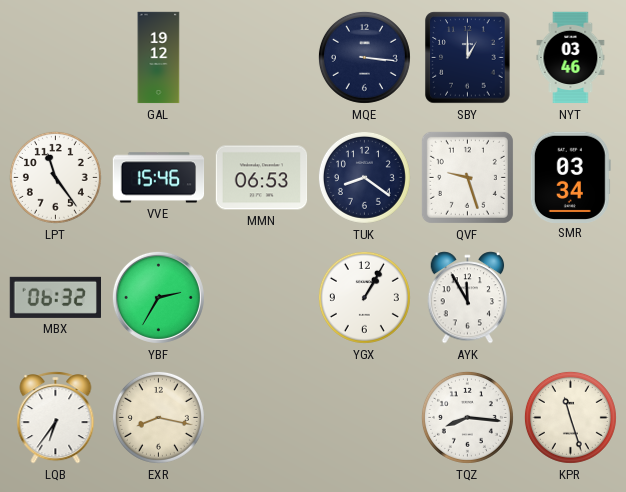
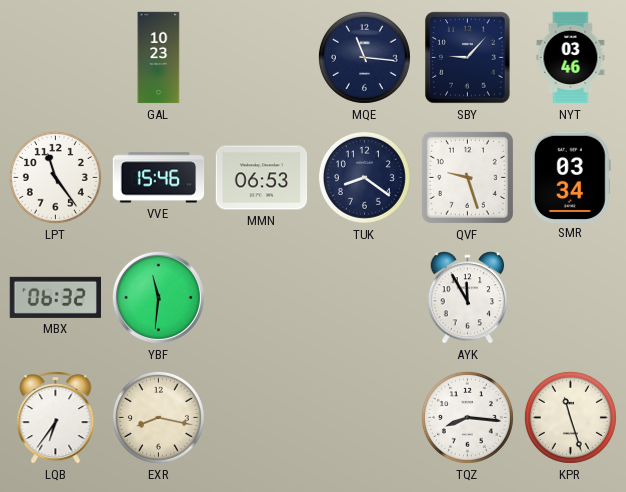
GAL: 19:12 -> 10:23
MQE: 3:16 -> 11:16
SBY: 1:00 -> 9:07
YBF: 2:35 -> 11:31
YGX: 1:05 -> none
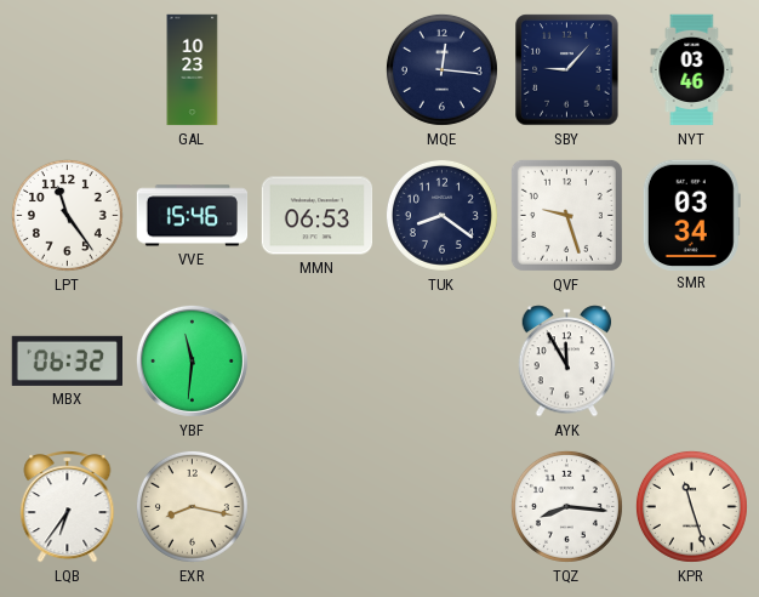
MQE: 11:16 -> 12:16
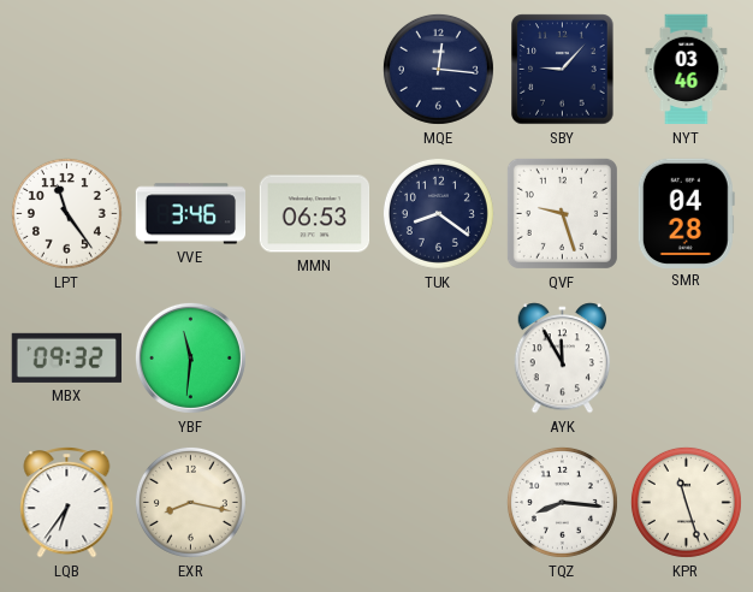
GAL: 10:23 -> none
VVE: 15:46 -> 3:46
SMR: 03:34 -> 04:28
MBX: 06:32 -> 09:32
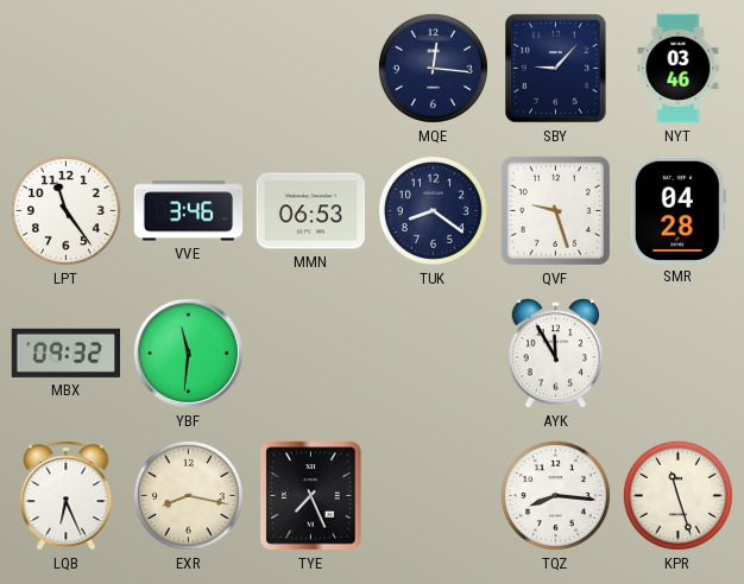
LQB: 6:36 -> 6:26
TYE: none -> 7:26
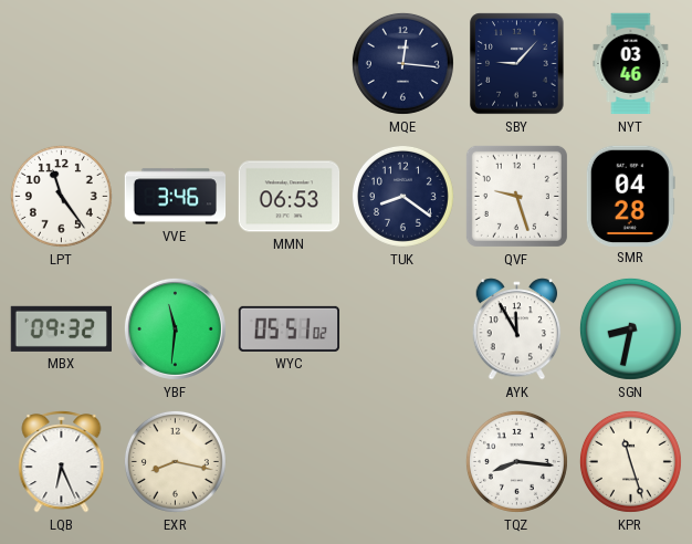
WYC: none -> 05:51
SGN: none -> 8:32
TYE: 7:26 -> none
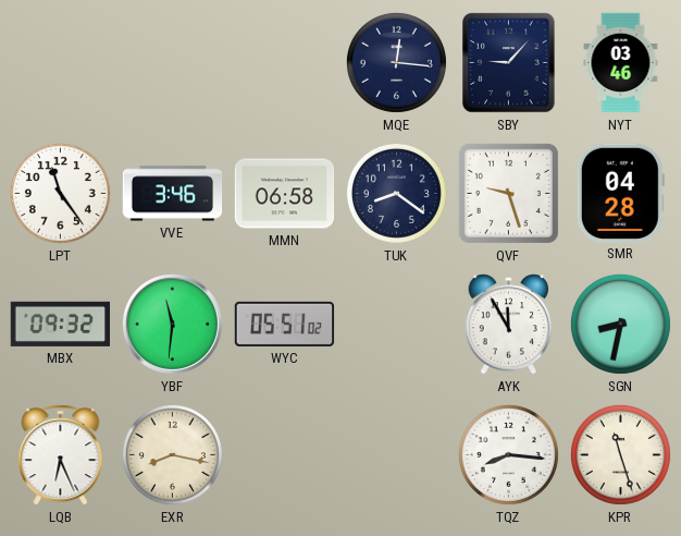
MMN: 06:53 -> 06:58
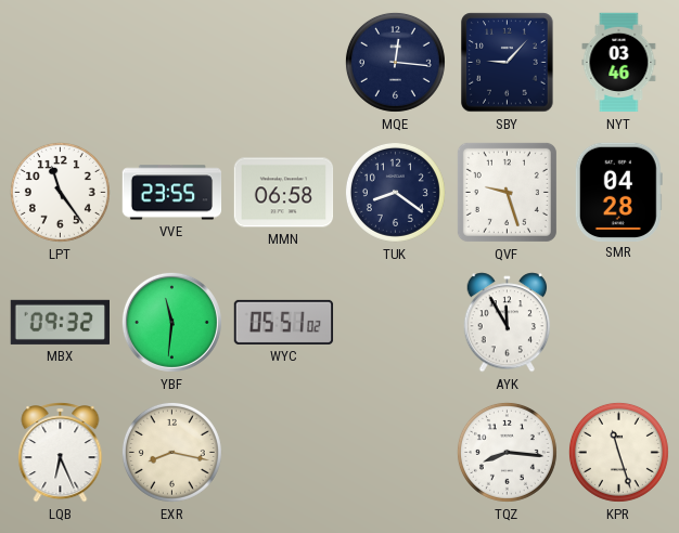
VVE: 3:46 -> 23:55
SGN: 8:32 -> none
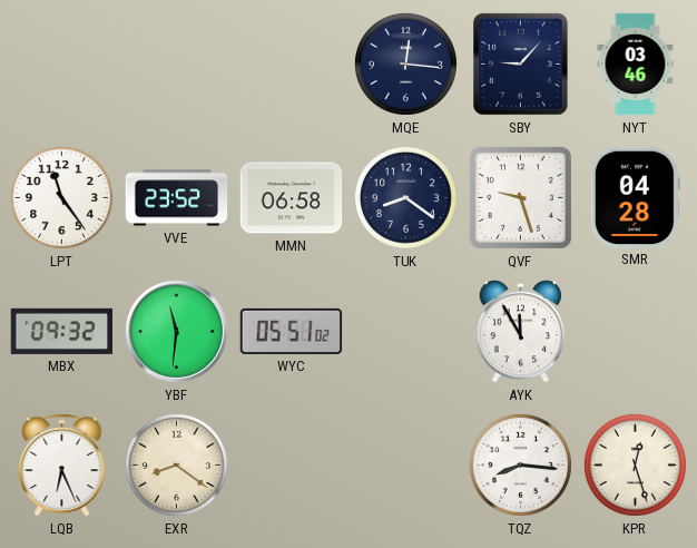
VVE: 23:55 -> 23:52
EXR: 8:17 -> 8:21
KPR: 11:27 -> 12:27
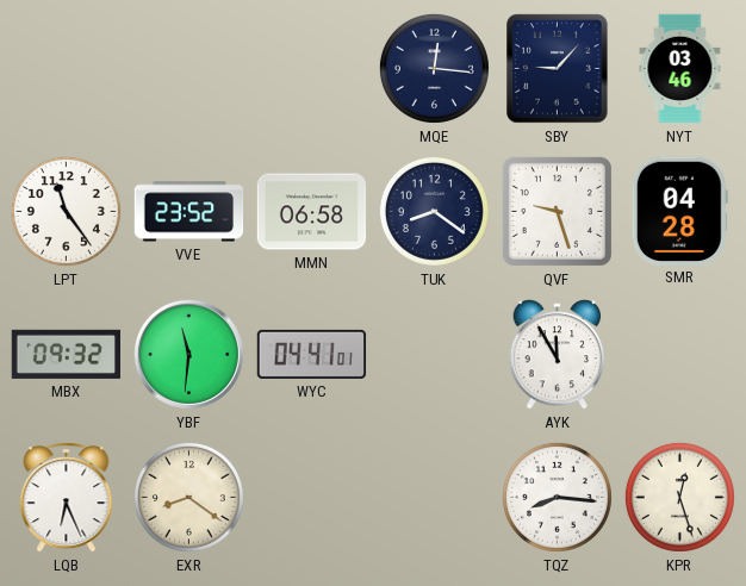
WYC: 05:51 -> 04:41
